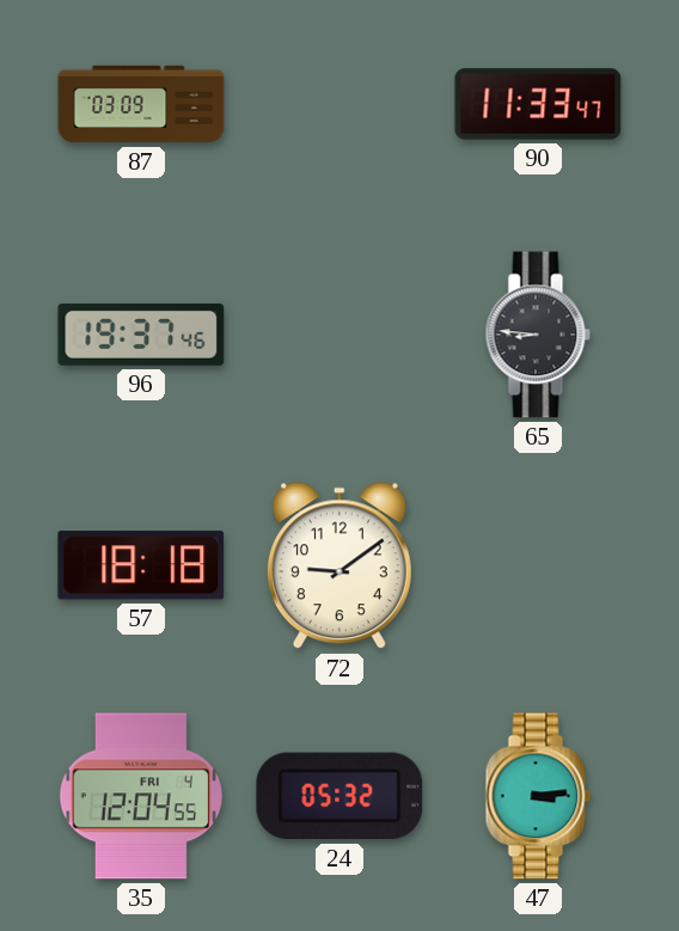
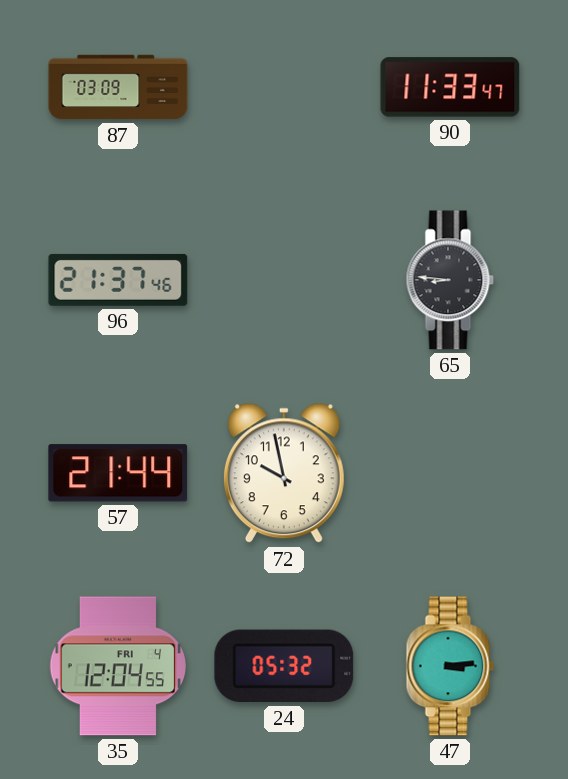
96: 19:37 -> 21:37
57: 18:18 -> 21:44
72: 9:09 -> 9:58
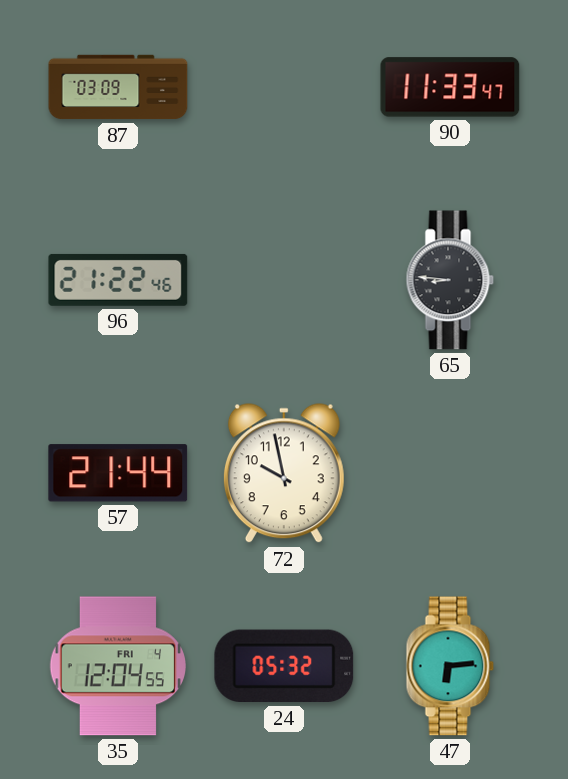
96: 21:37 -> 21:22
47: 3:14 -> 6:14
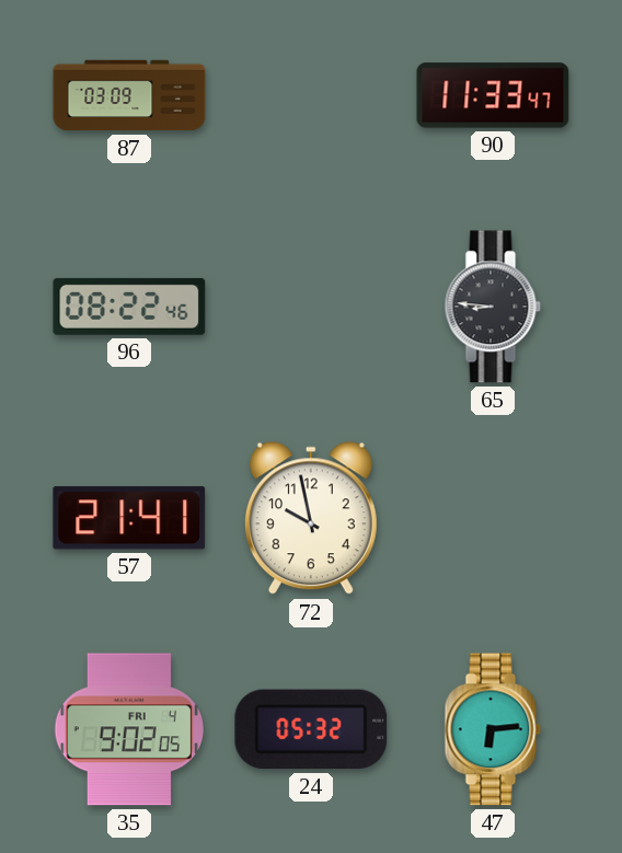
96: 21:22 -> 08:22
57: 21:44 -> 21:41
35: 12:04 -> 9:02
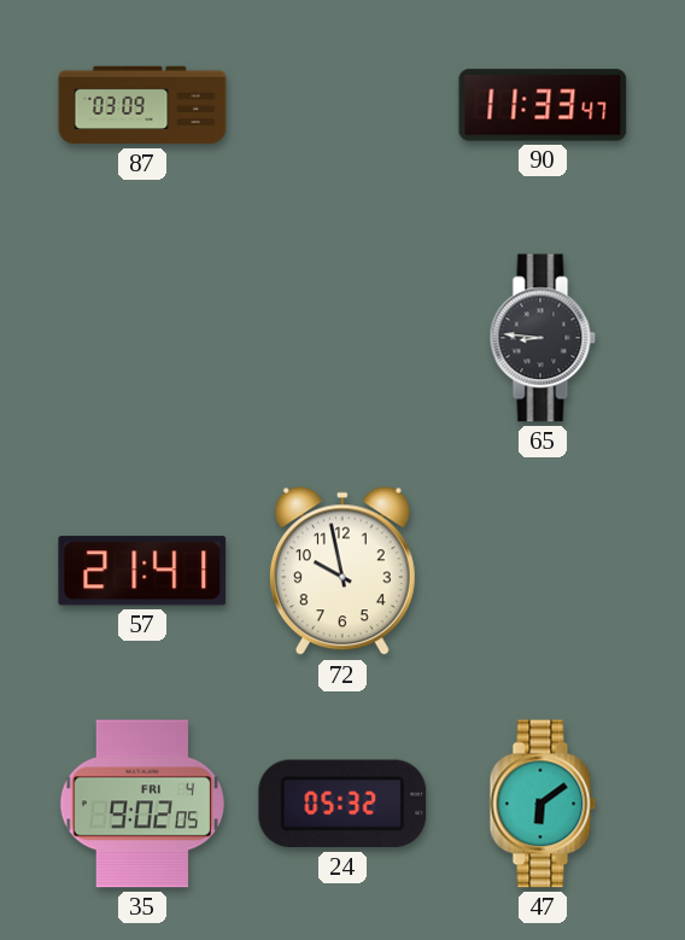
96: 08:22 -> none
47: 6:14 -> 6:09
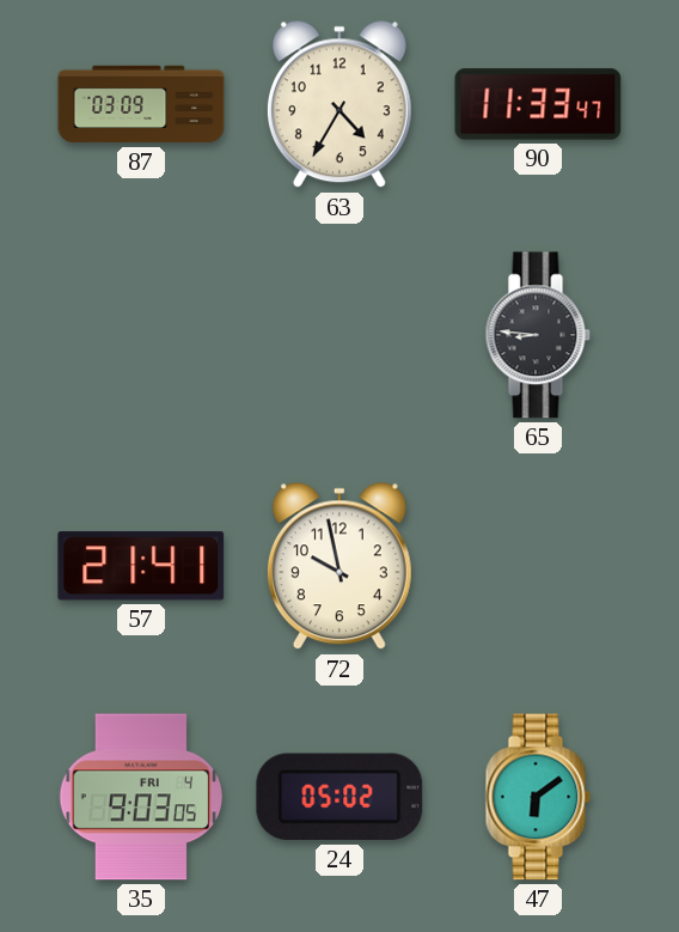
63: none -> 4:35
35: 9:02 -> 9:03
24: 05:32 -> 05:02
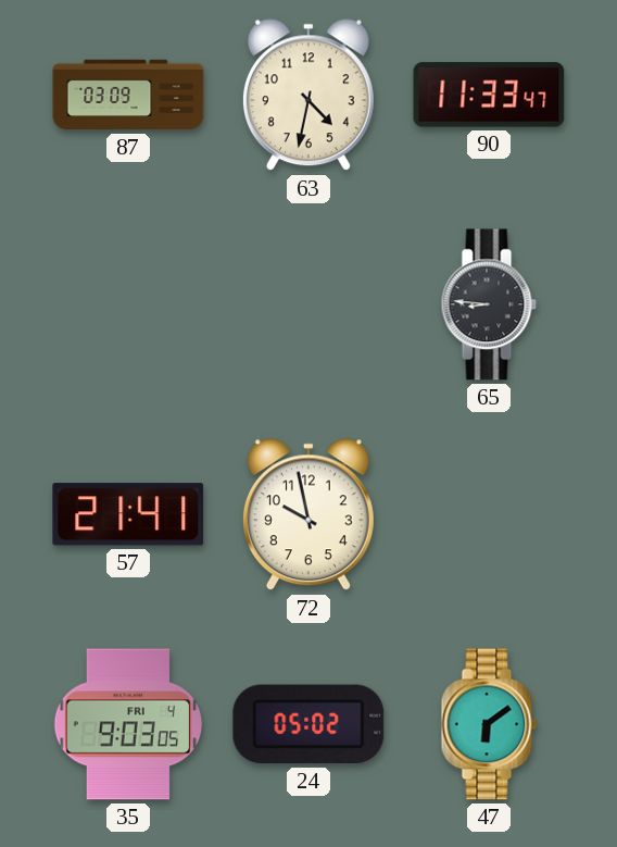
63: 4:35 -> 4:32
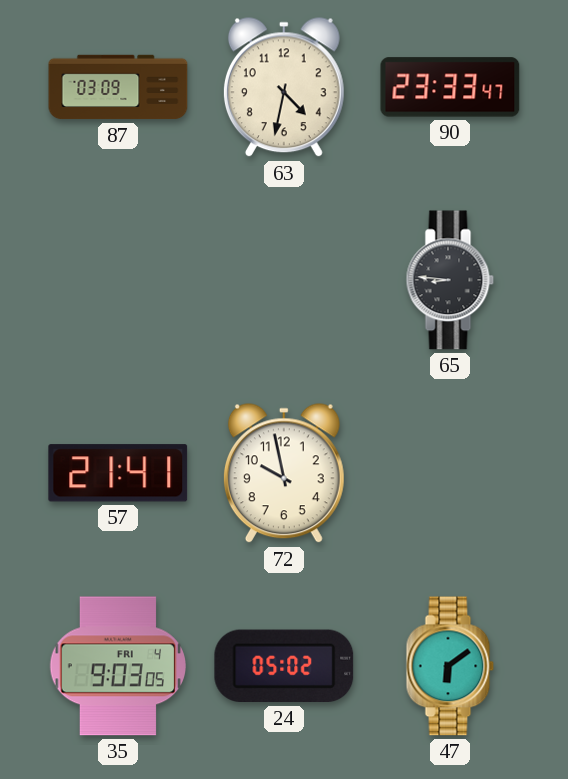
90: 11:33 -> 23:33
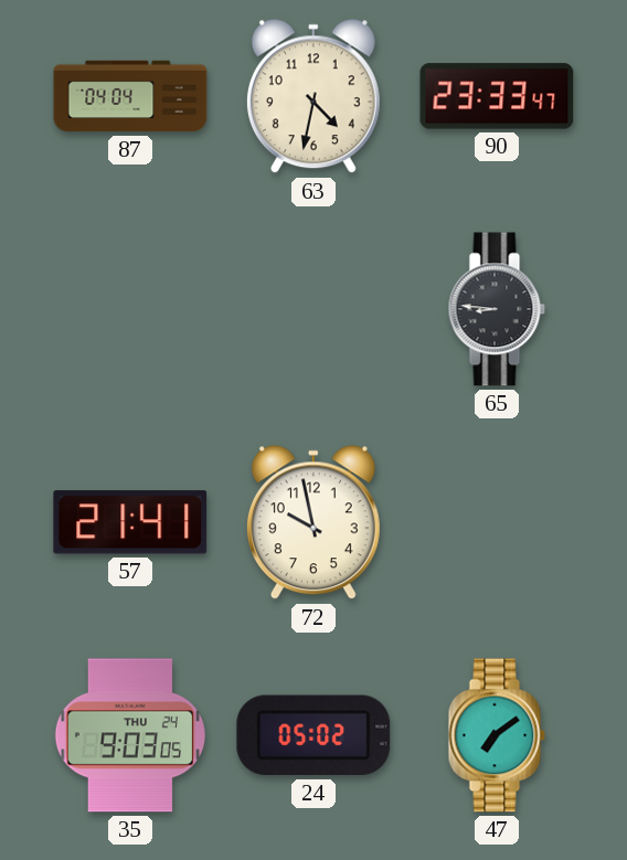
87: 03:09 -> 04:04
35 date: FRI 4 -> THU 24
47: 6:09 -> 7:09
